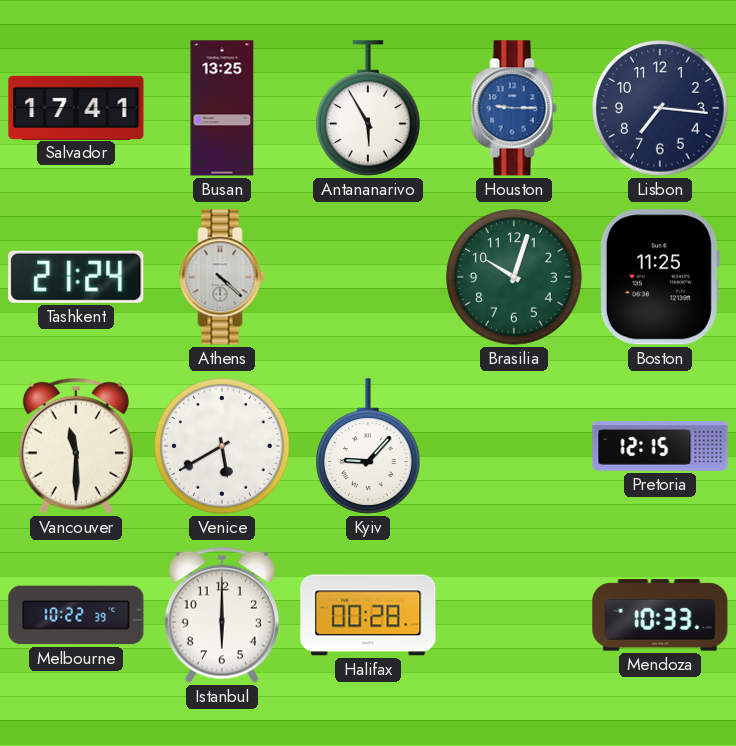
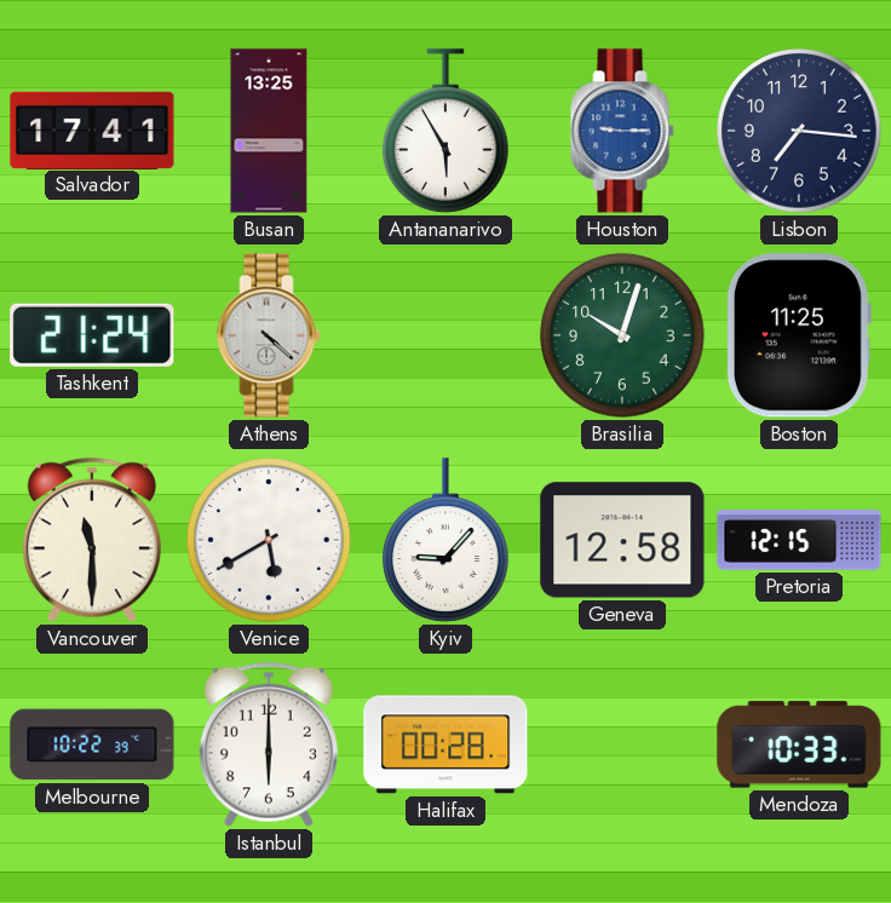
Geneva: none -> 12:58
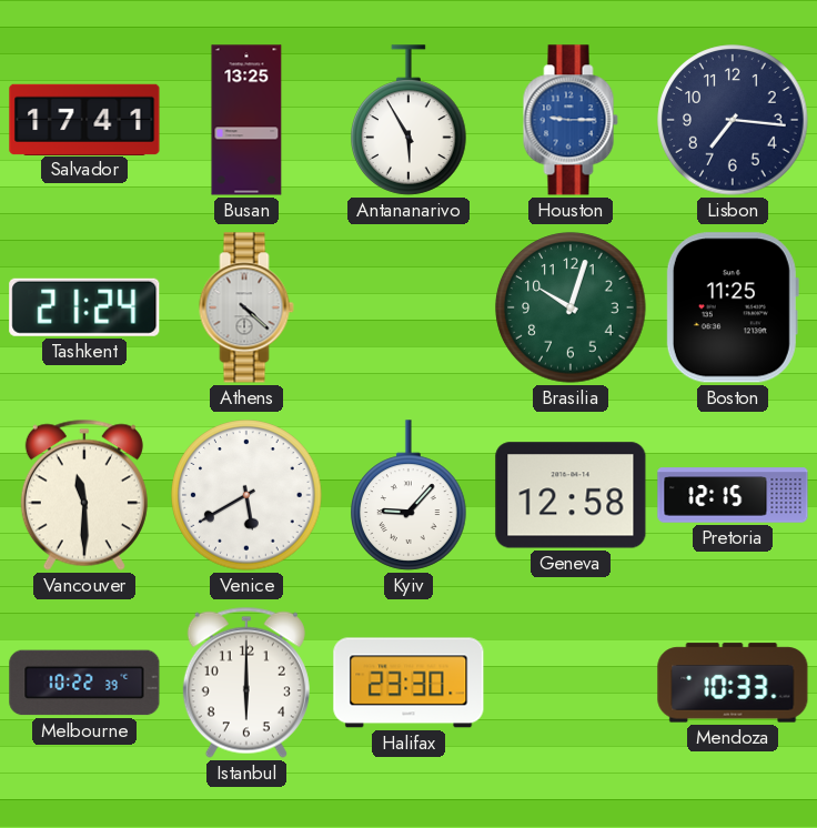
Halifax: 00:28 -> 23:30
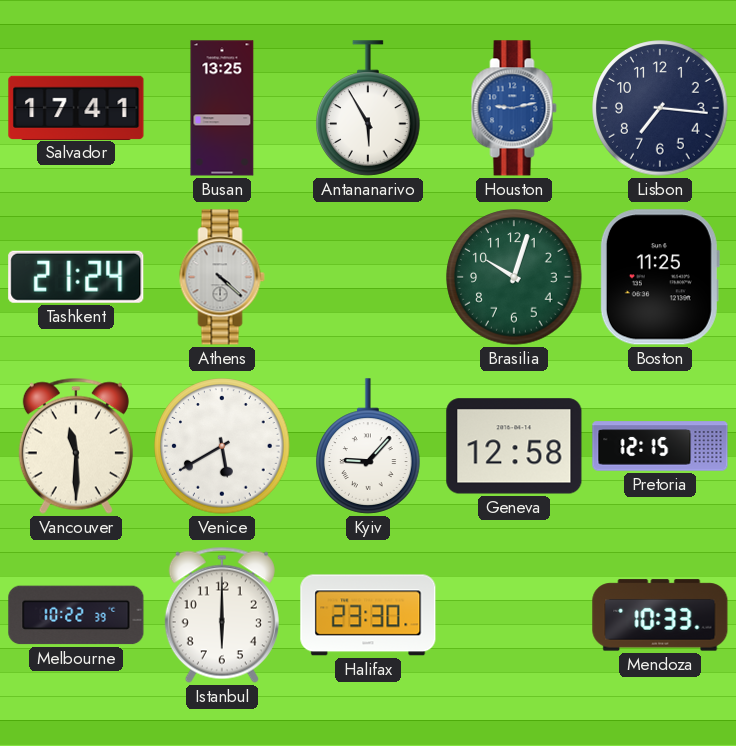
Houston: 9:15 -> 9:13
